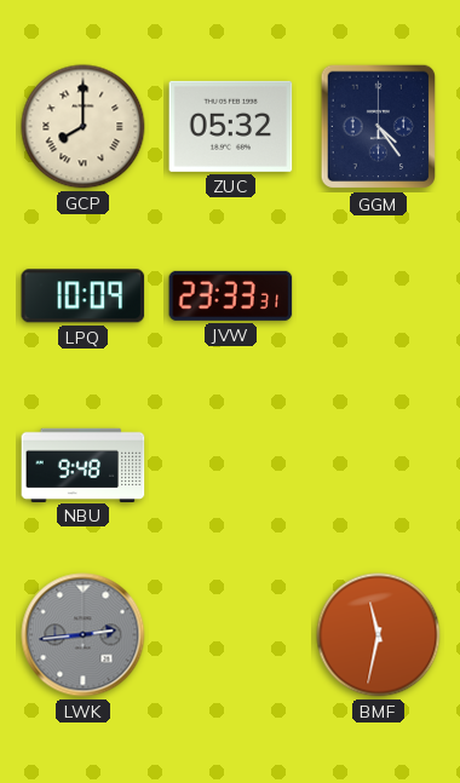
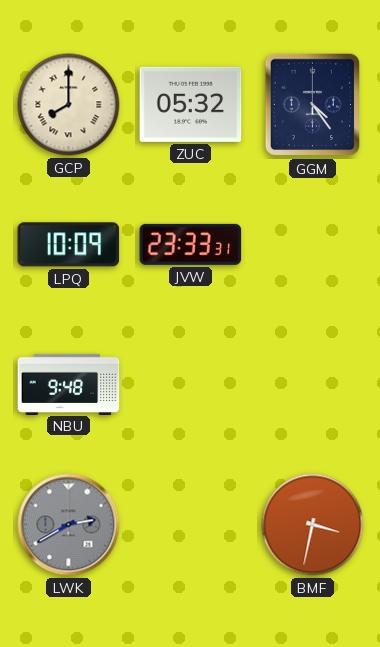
LWK: 2:44 -> 2:40
BMF: 11:32 -> 3:32
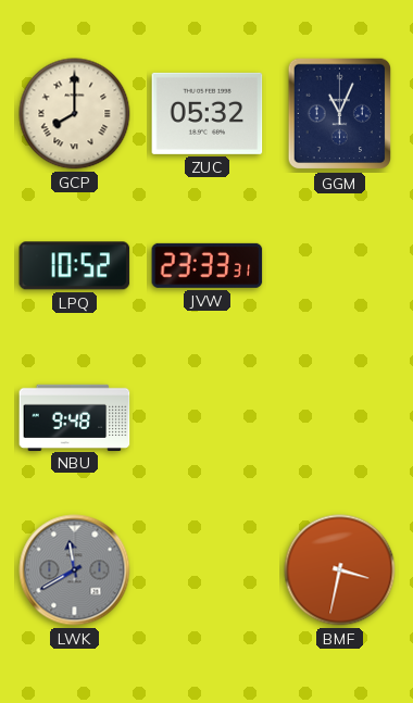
GGM: 4:24 -> 11:04
LPQ: 10:09 -> 10:52
LWK: 2:40 -> 11:40
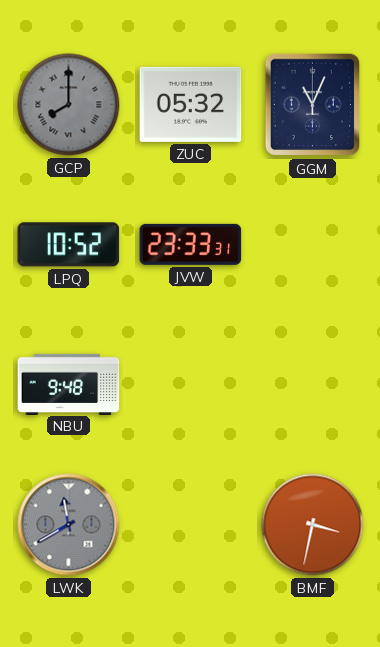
GCP dial: cream -> grey
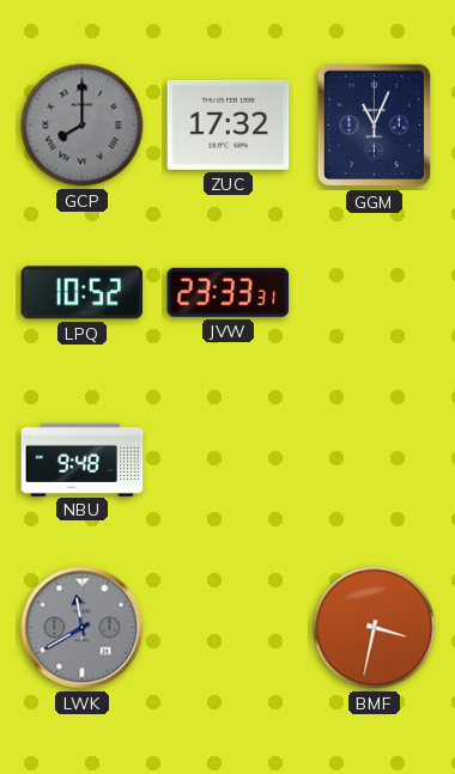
ZUC: 05:32 -> 17:32
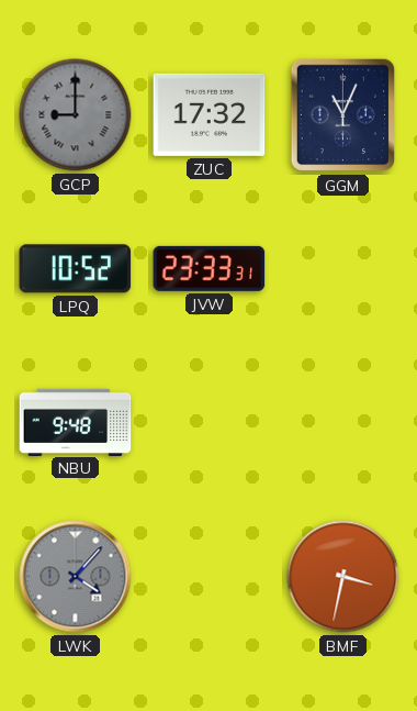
GCP: 8:00 -> 9:00
LWK: 11:40 -> 4:07
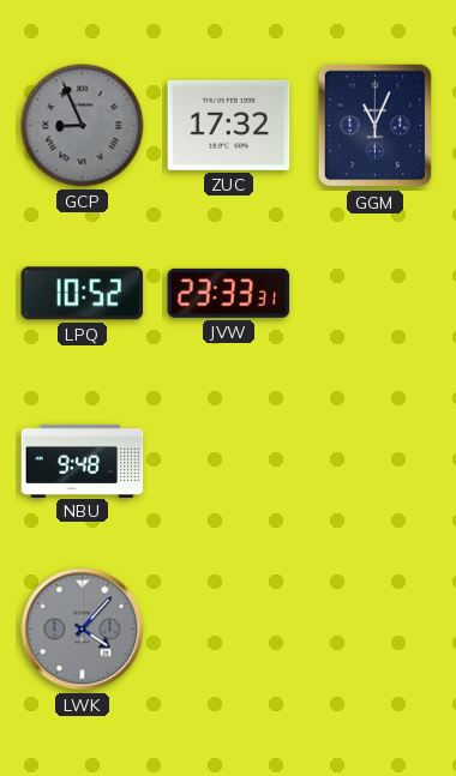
GCP: 9:00 -> 8:56
BMF: 3:32 -> none
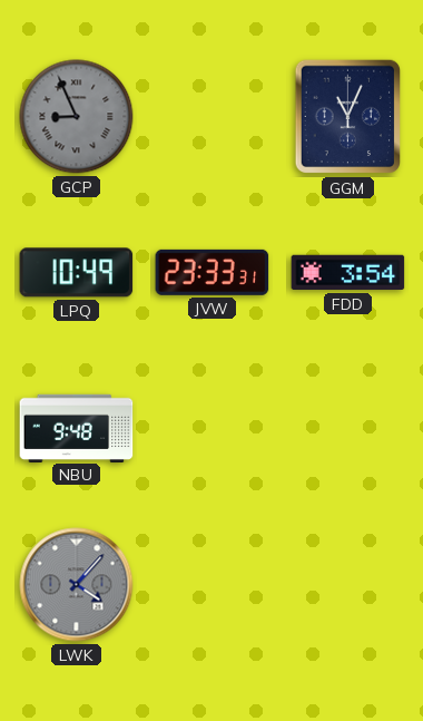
ZUC: 17:32 -> none
LPQ: 10:52 -> 10:49
FDD: none -> 3:54
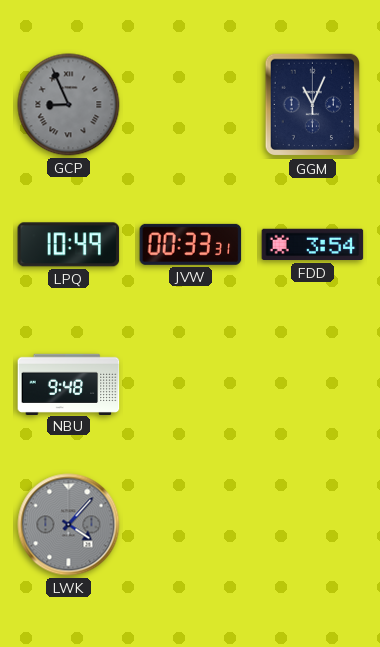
JVW: 23:33 -> 00:33
